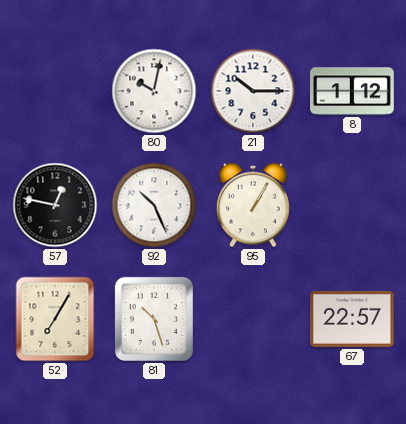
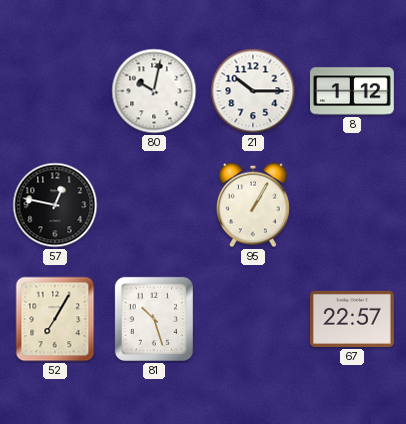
92: 10:26 -> none
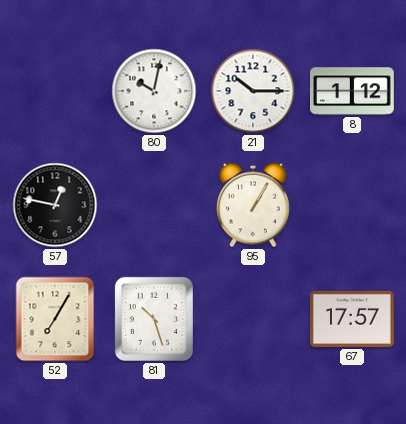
67: 22:57 -> 17:57
